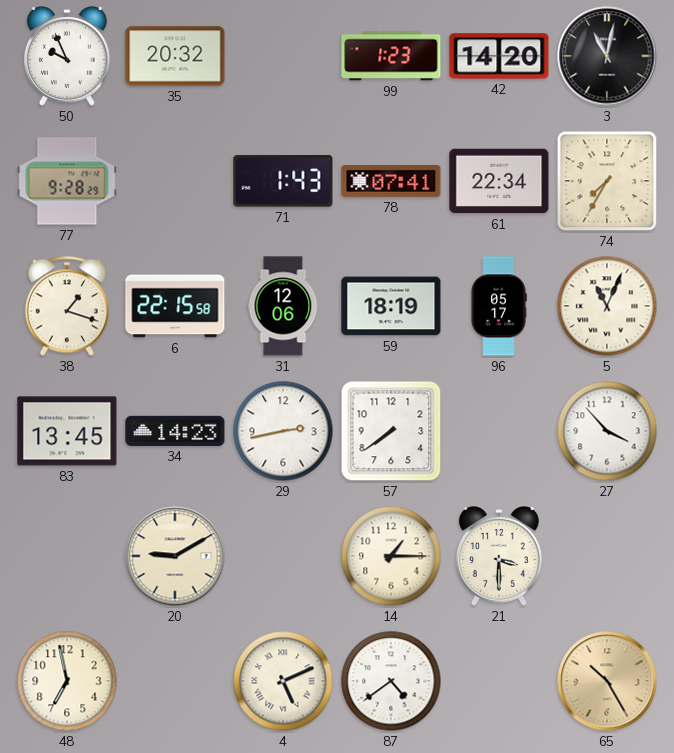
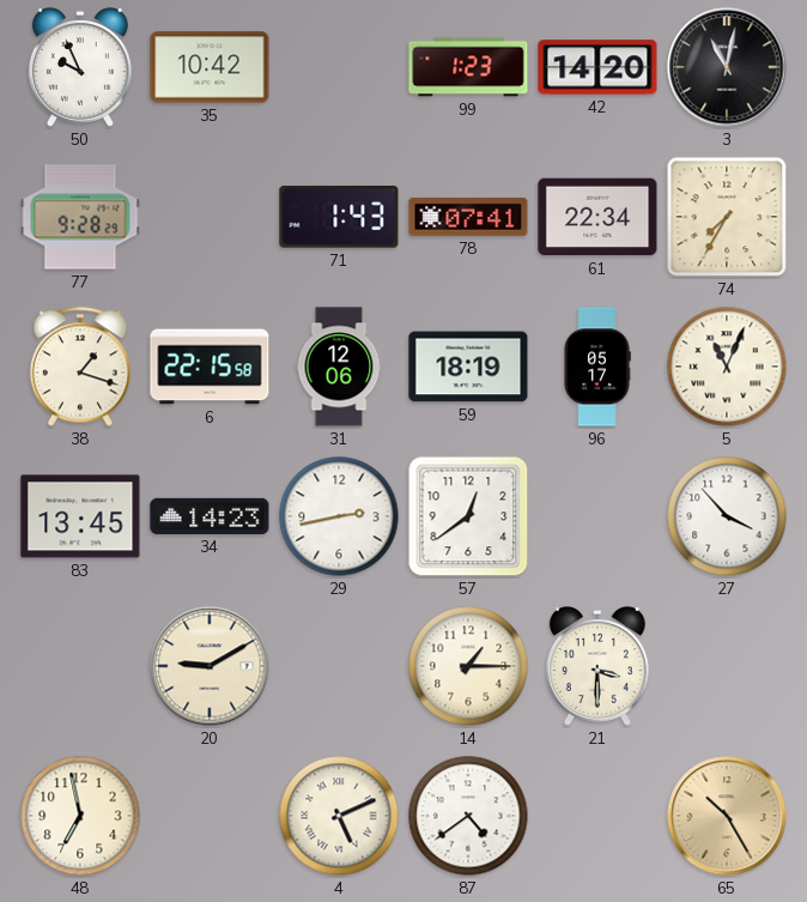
35: 20:32 -> 10:42
57: 7:39 -> 12:39
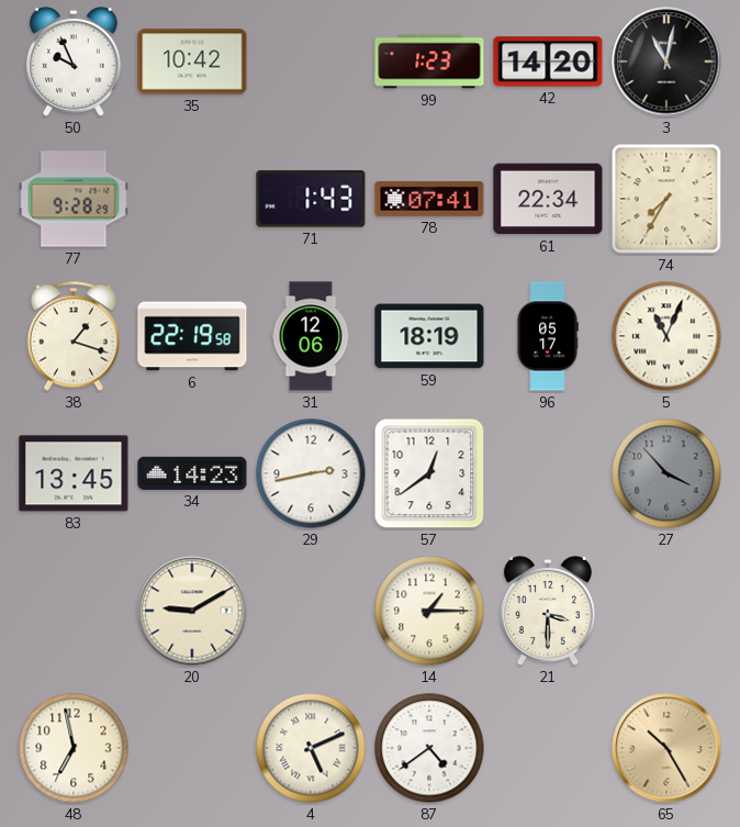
6: 22:15 -> 22:19
27 dial: white -> grey
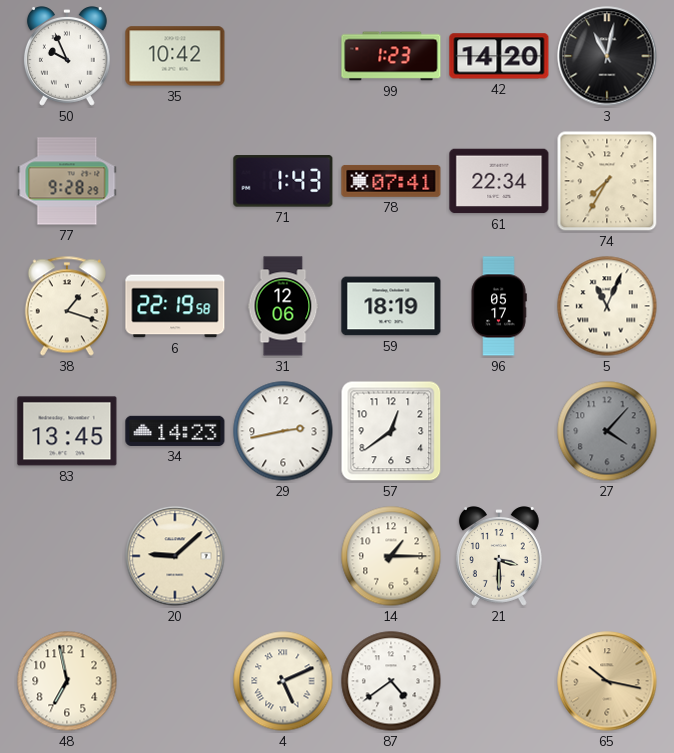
27: 3:53 -> 4:07
20: 9:10 -> 9:08
65: 10:25 -> 10:17
